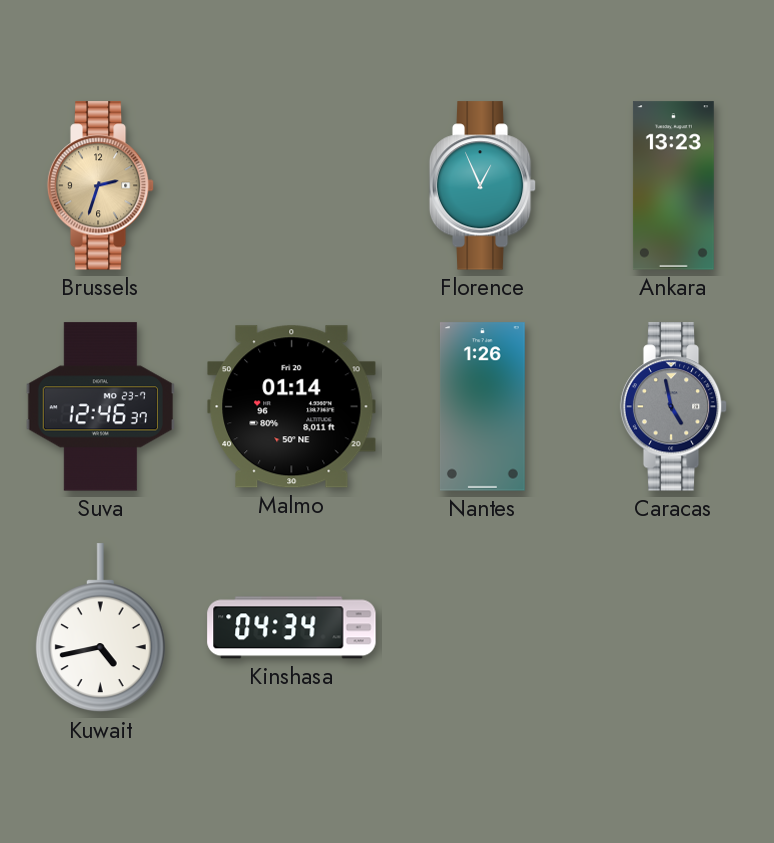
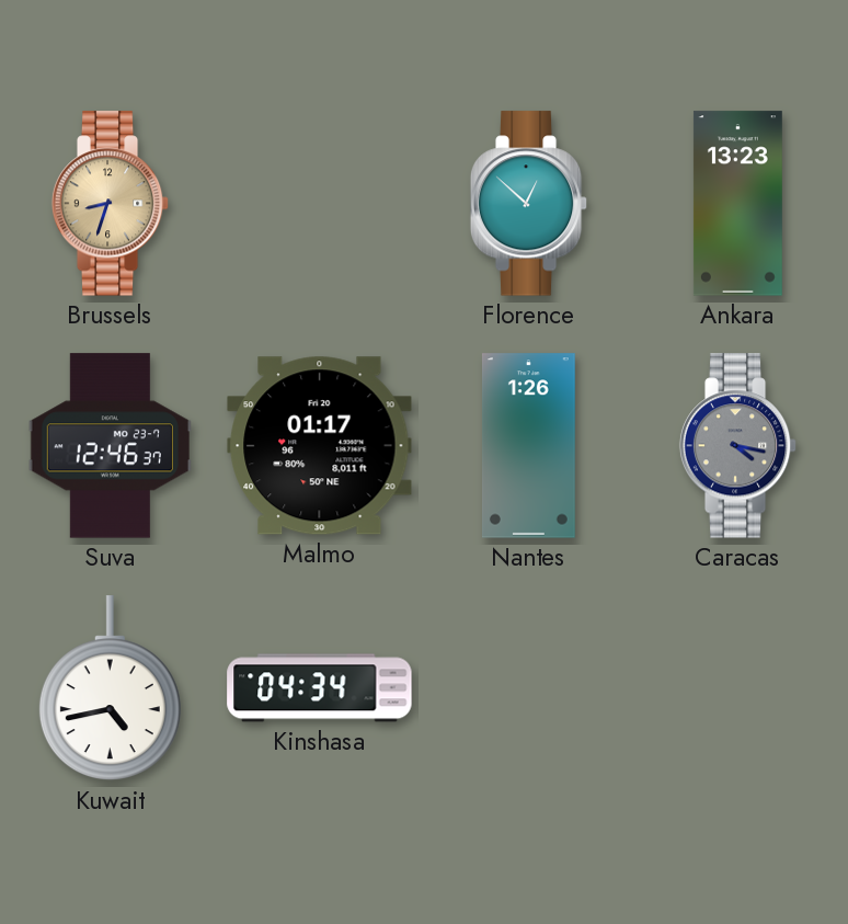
Brussels: 2:33 -> 8:33
Florence: 12:56 -> 12:52
Malmo: 01:14 -> 01:17
Caracas: 4:58 -> 4:17
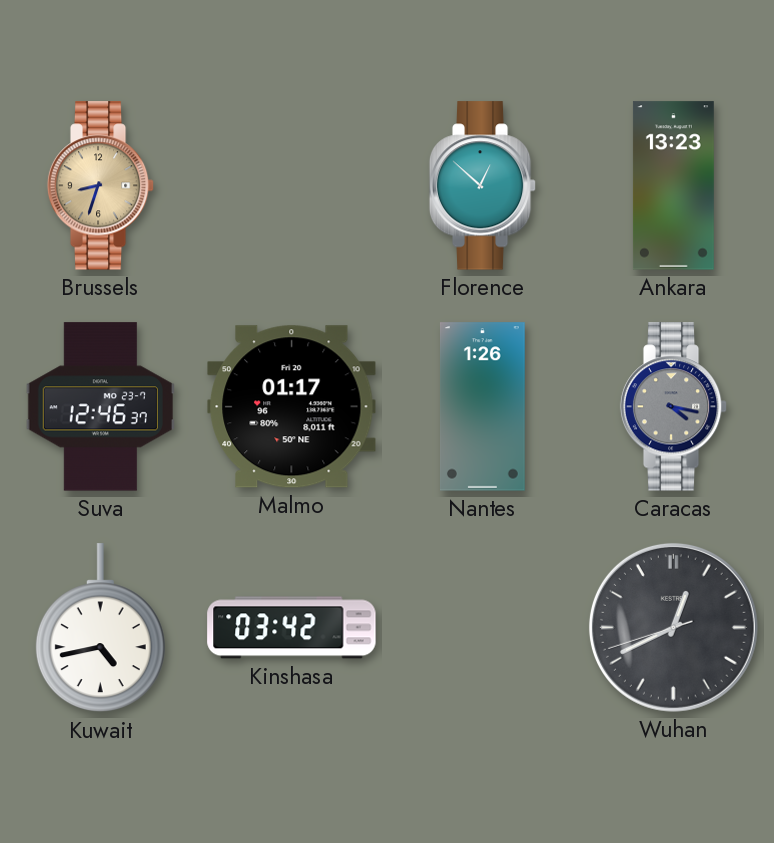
Kinshasa: 04:34 -> 03:42
Wuhan: none -> 12:40
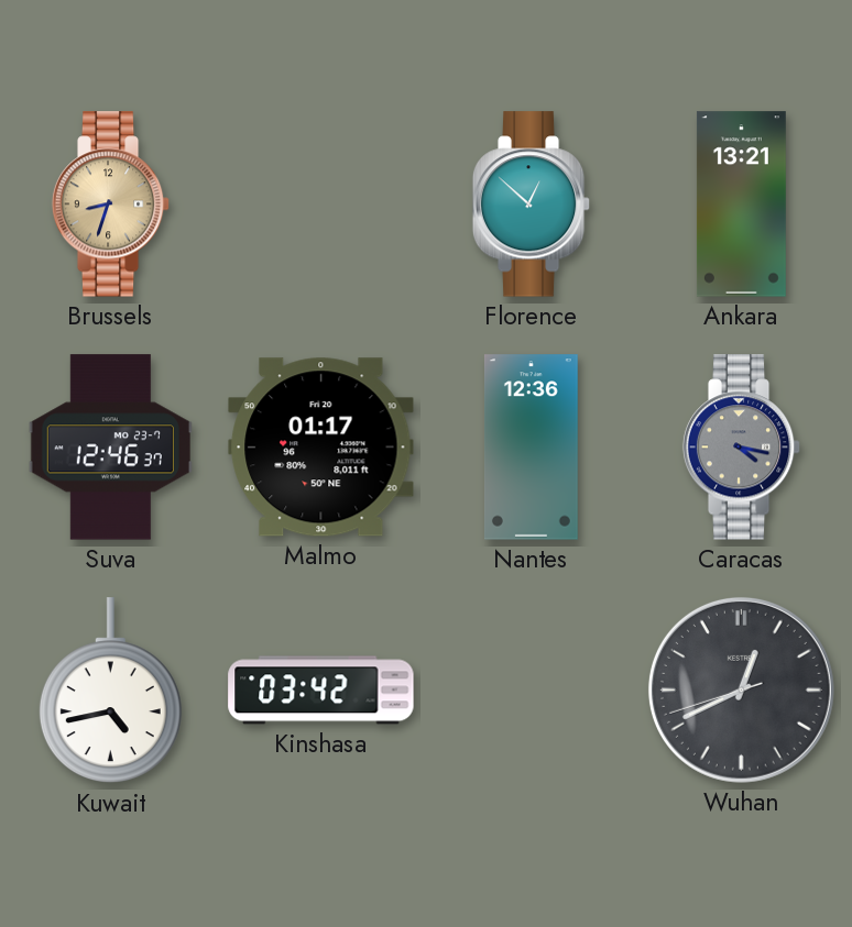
Ankara: 13:23 -> 13:21
Nantes: 1:26 -> 12:36
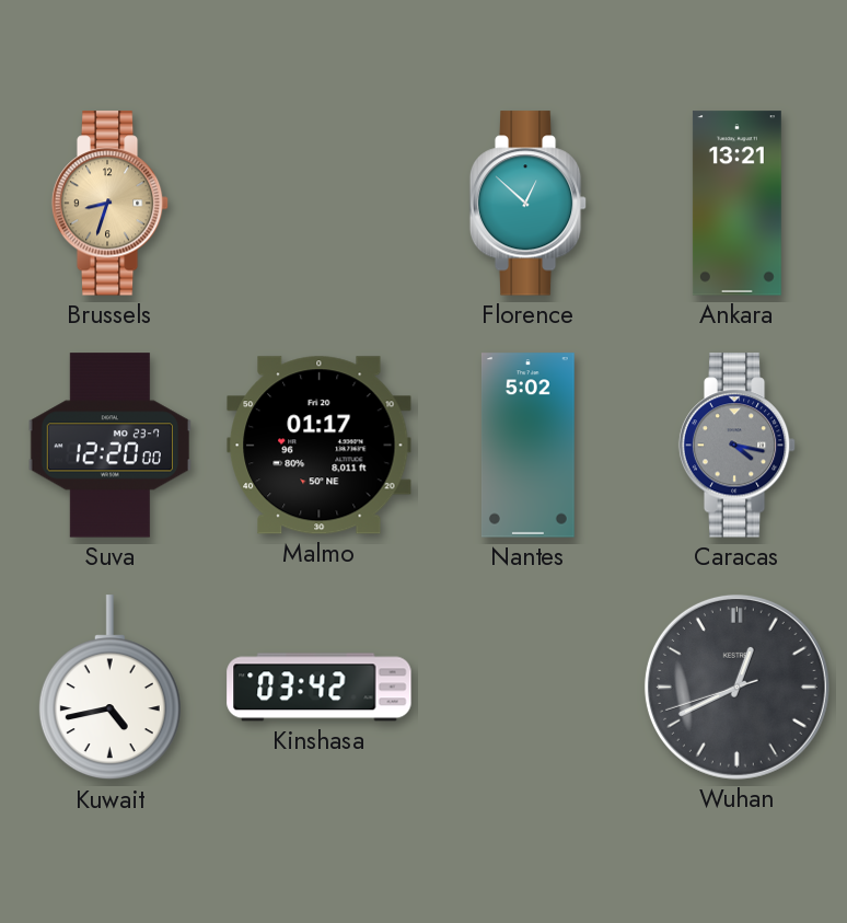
Suva: 12:46 -> 12:20
Nantes: 12:36 -> 5:02
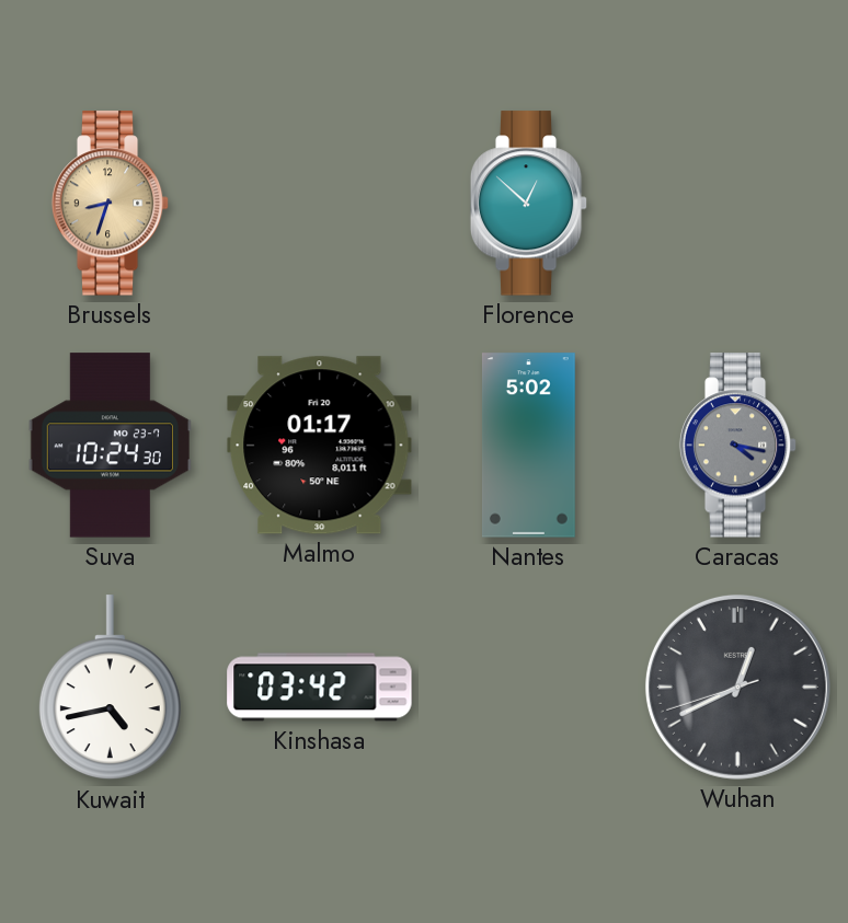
Ankara: 13:21 -> none
Suva: 12:20 -> 10:24
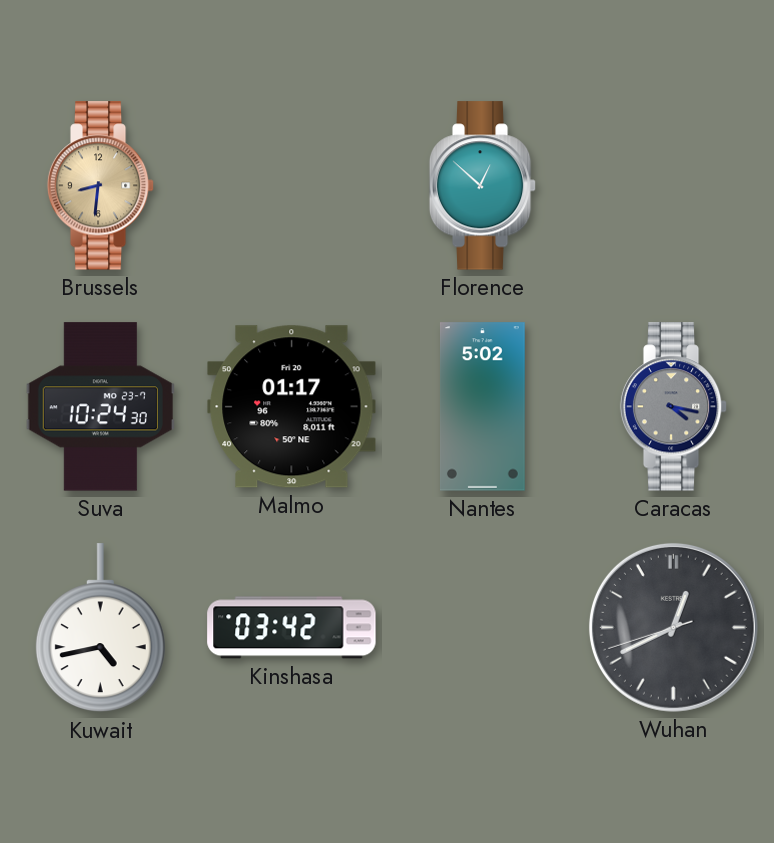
Brussels: 8:33 -> 8:31
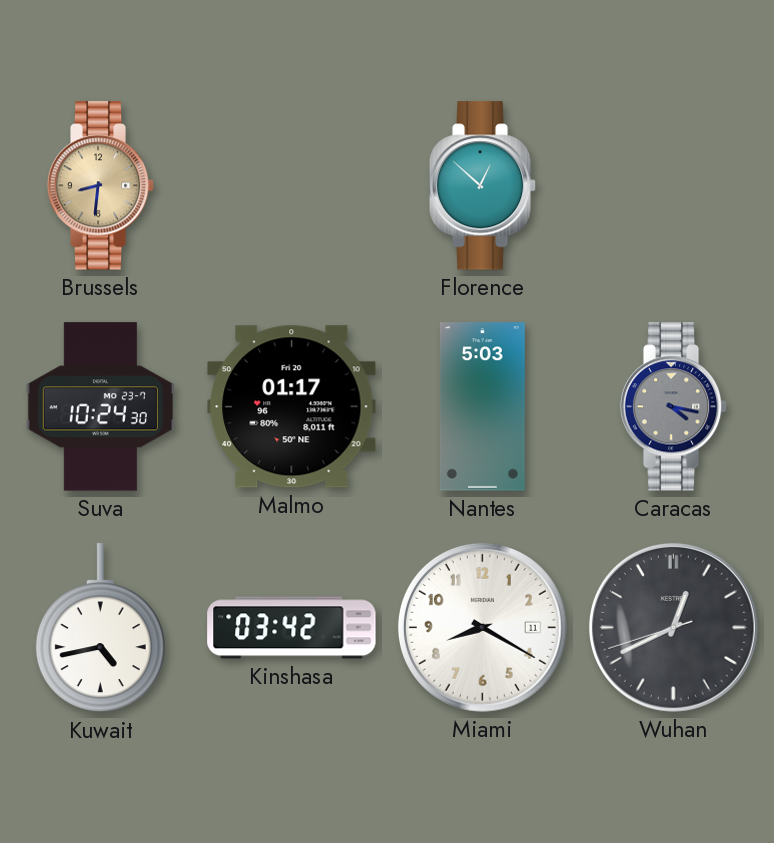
Nantes: 5:02 -> 5:03
Miami: none -> 8:20
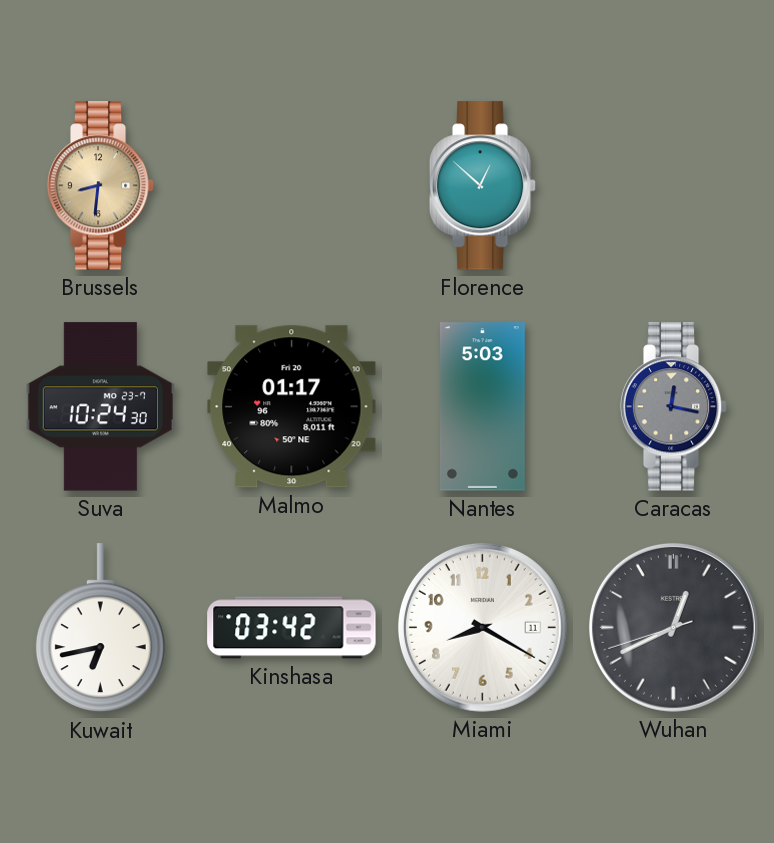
Caracas: 4:17 -> 12:17
Kuwait: 4:43 -> 6:43
